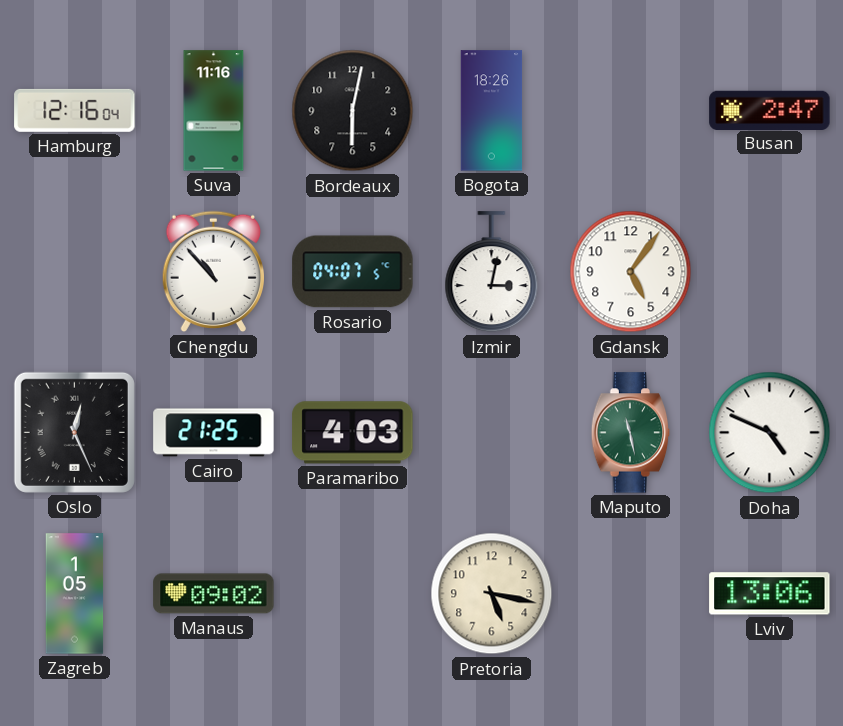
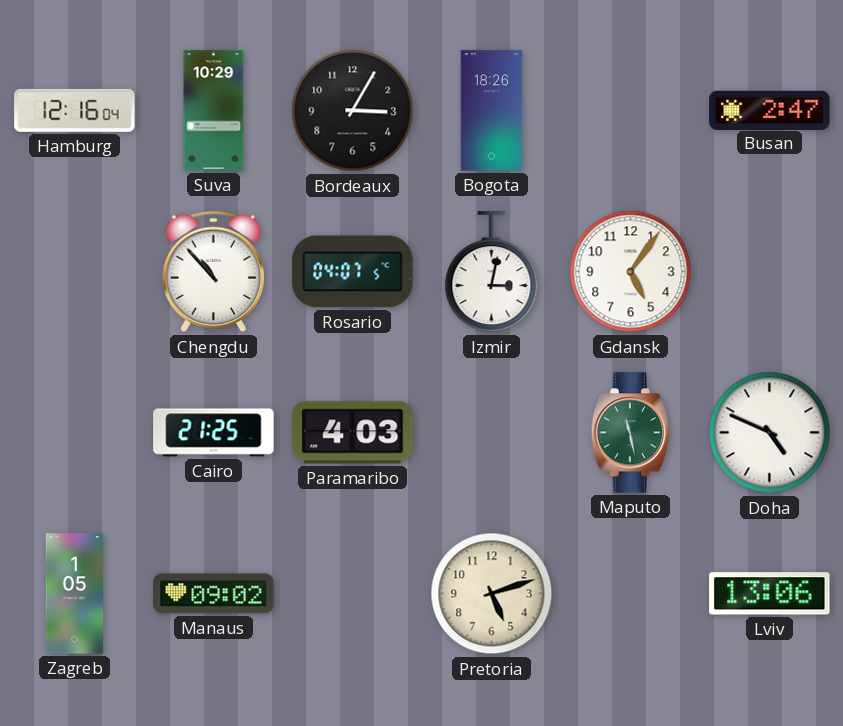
Suva: 11:16 -> 10:29
Bordeaux: 6:02 -> 3:05
Oslo: 12:26 -> none
Pretoria: 5:17 -> 5:12
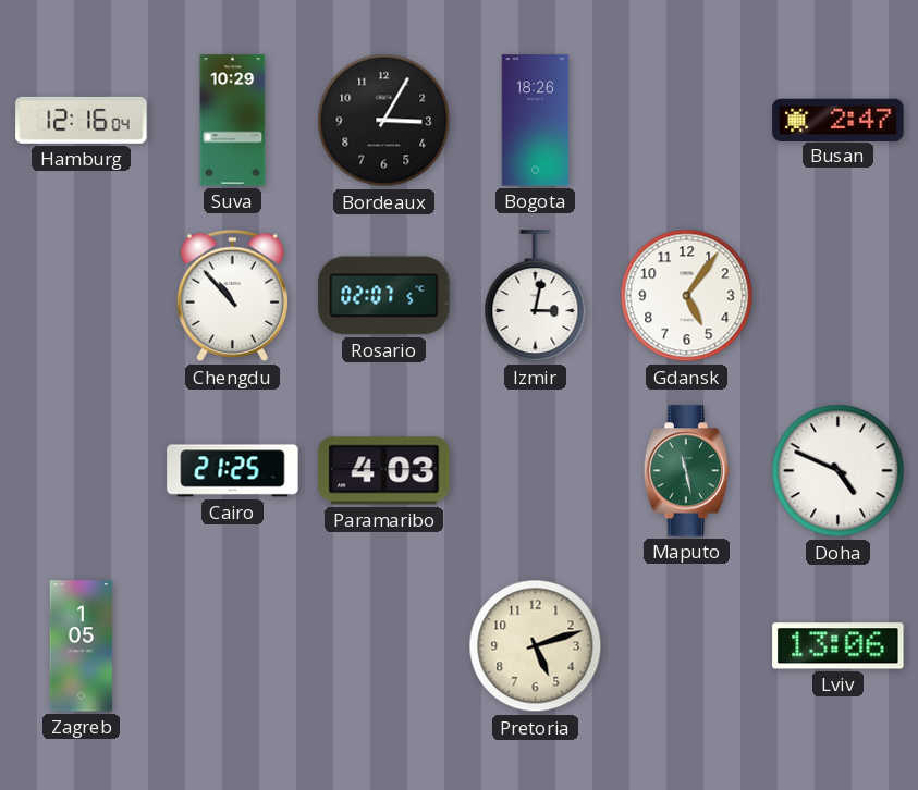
Rosario: 04:07 -> 02:07
Manaus: 09:02 -> none
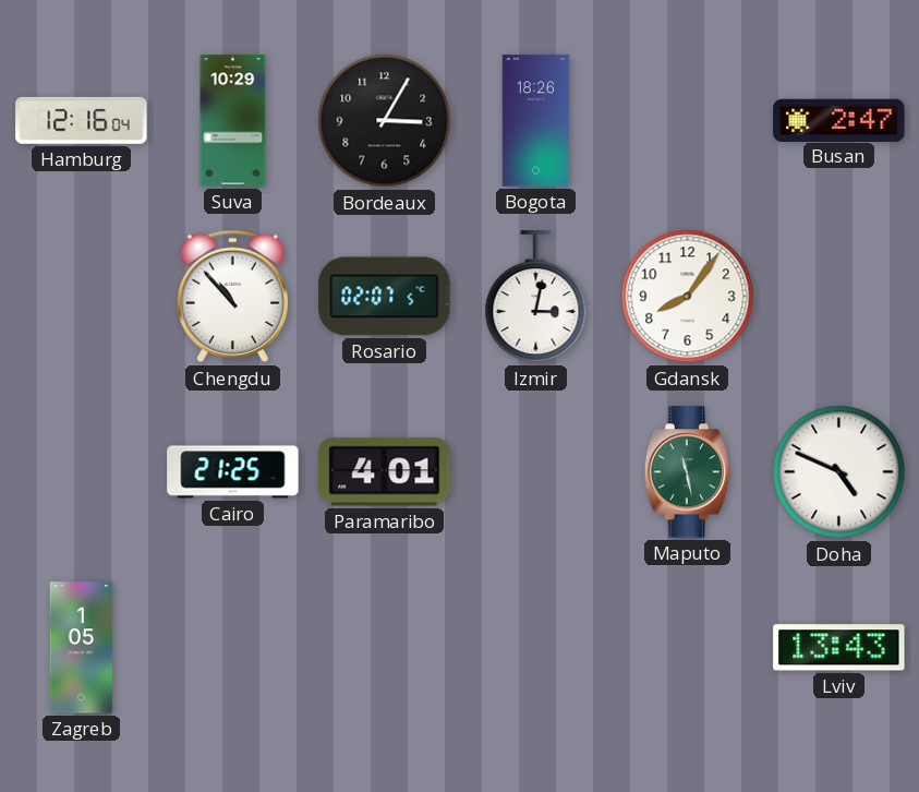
Gdansk: 5:06 -> 8:06
Paramaribo: 4:03 -> 4:01
Pretoria: 5:12 -> none
Lviv: 13:06 -> 13:43
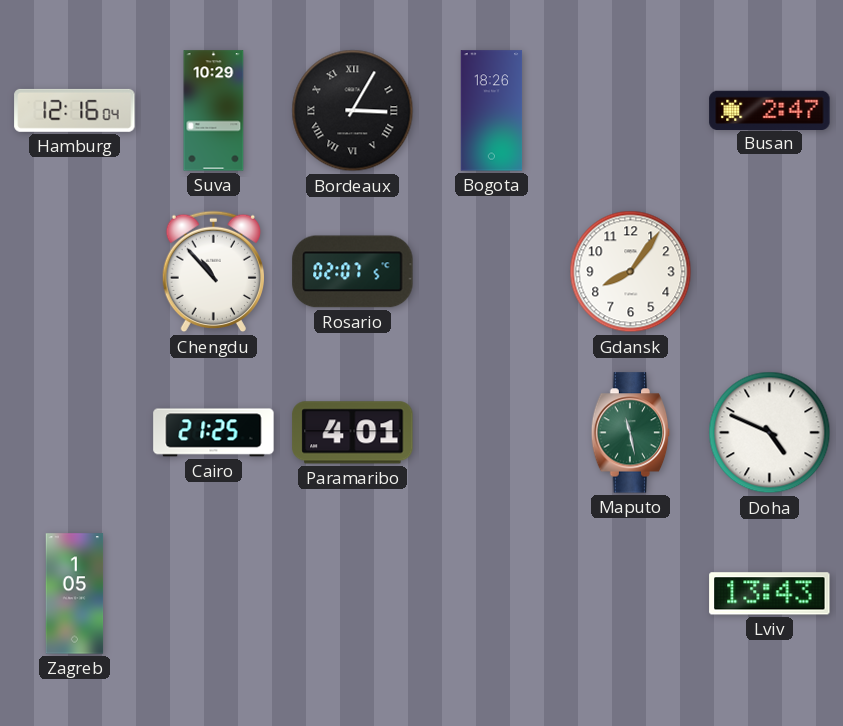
Bordeaux numerals: Arabic -> Roman
Izmir: 3:02 -> none
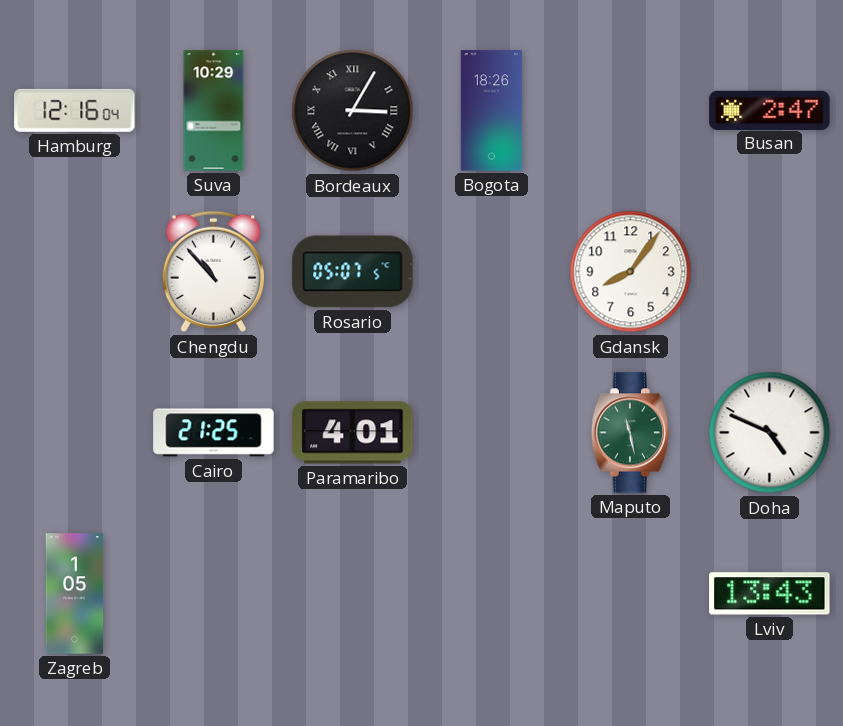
Rosario: 02:07 -> 05:07
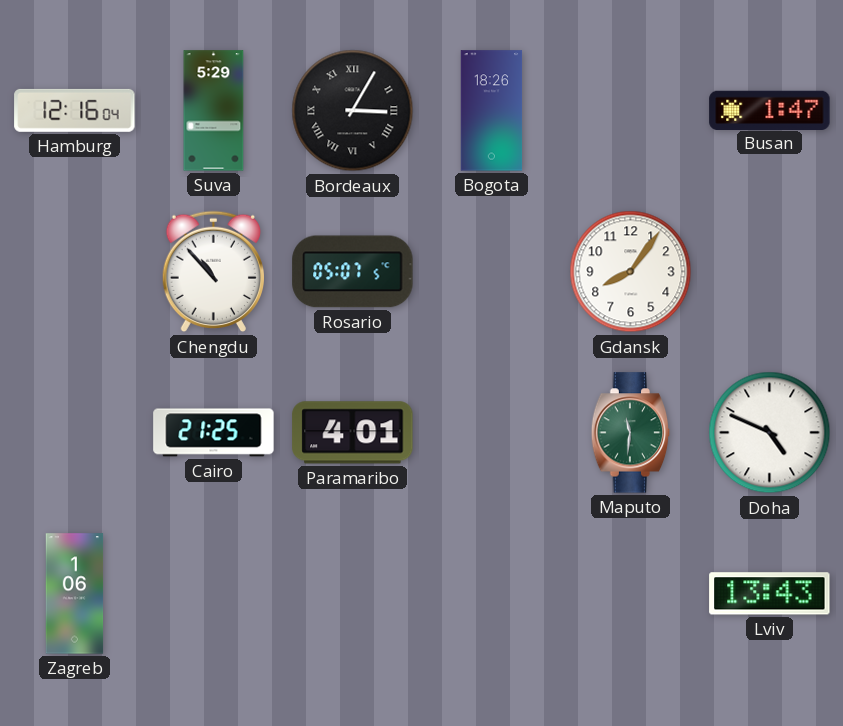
Suva: 10:29 -> 5:29
Busan: 2:47 -> 1:47
Maputo: 11:28 -> 11:31
Zagreb: 1:05 -> 1:06
